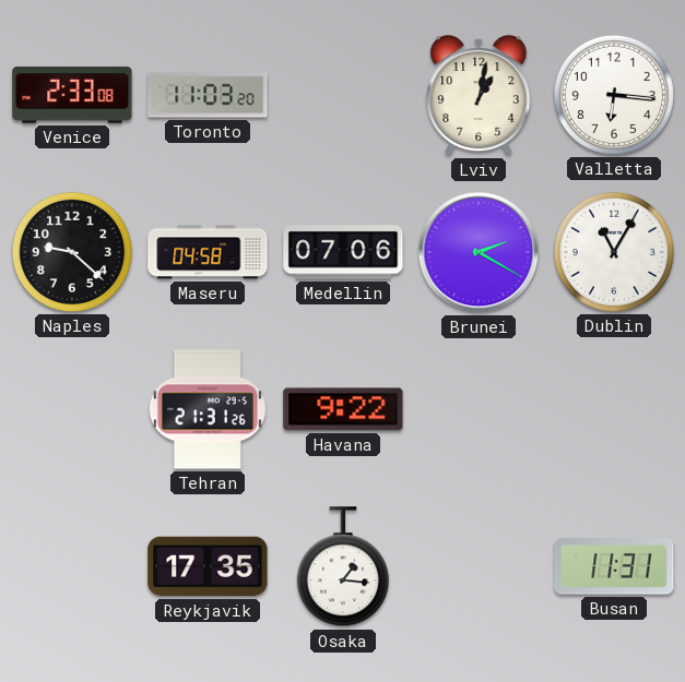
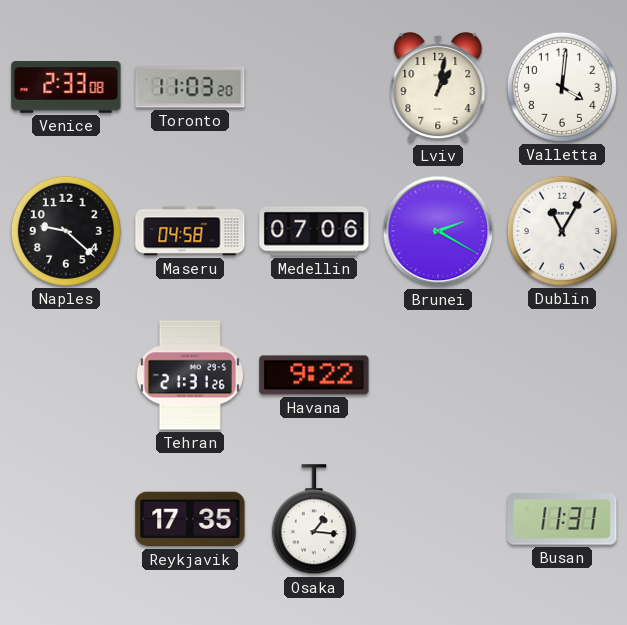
Valletta: 6:16 -> 4:01
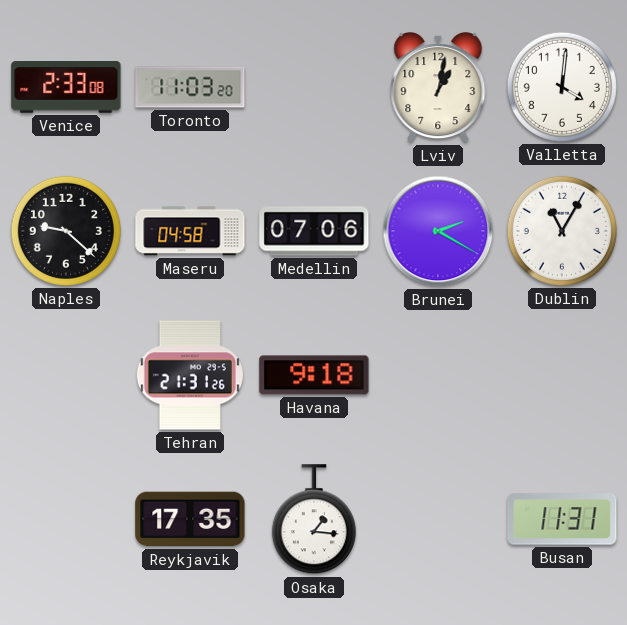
Havana: 9:22 -> 9:18
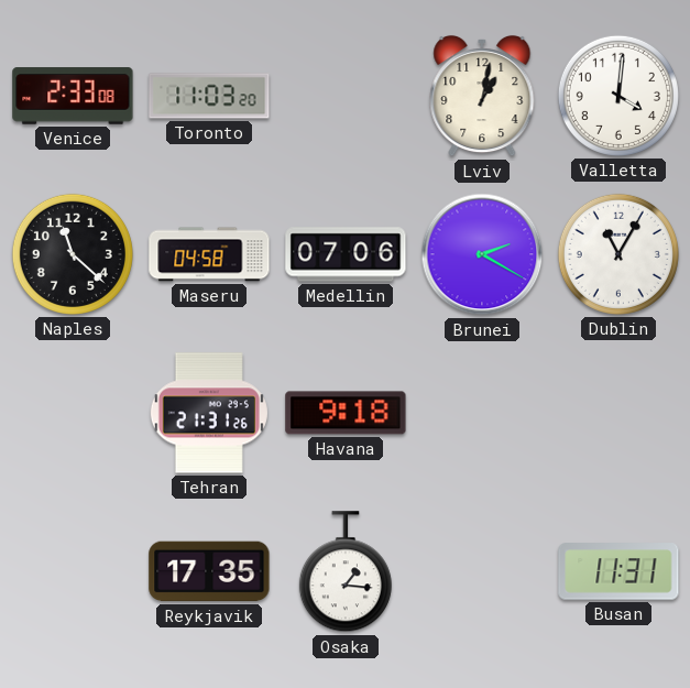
Naples: 9:22 -> 11:22
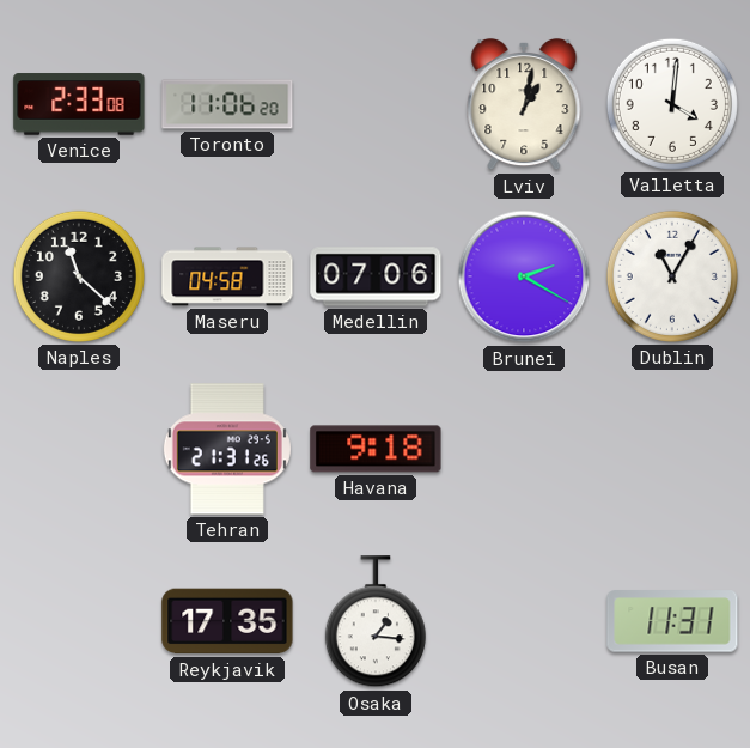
Toronto: 11:03 -> 11:06
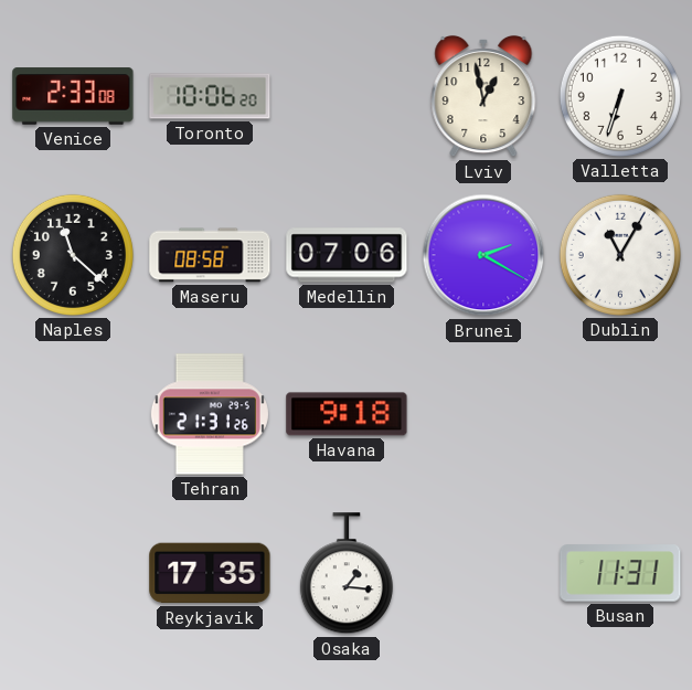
Toronto: 11:06 -> 10:06
Lviv: 1:02 -> 12:58
Valletta: 4:01 -> 6:33
Maseru: 04:58 -> 08:58
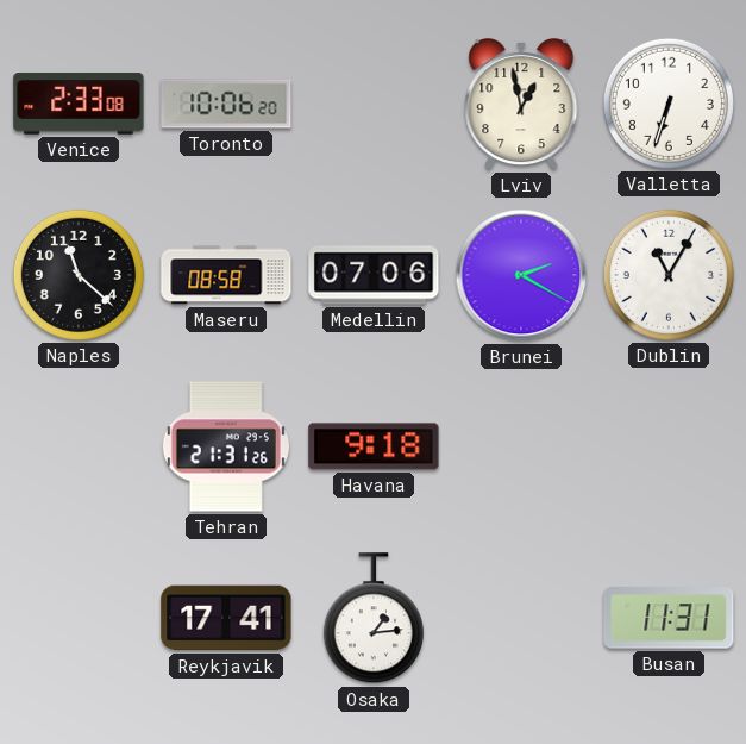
Reykjavik: 17:35 -> 17:41
Osaka: 1:16 -> 1:14
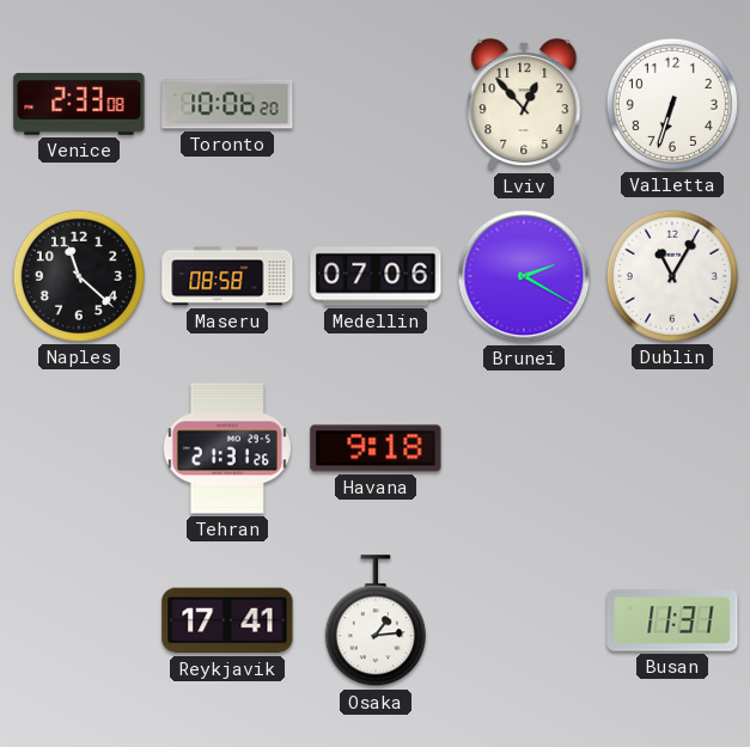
Lviv: 12:58 -> 12:53
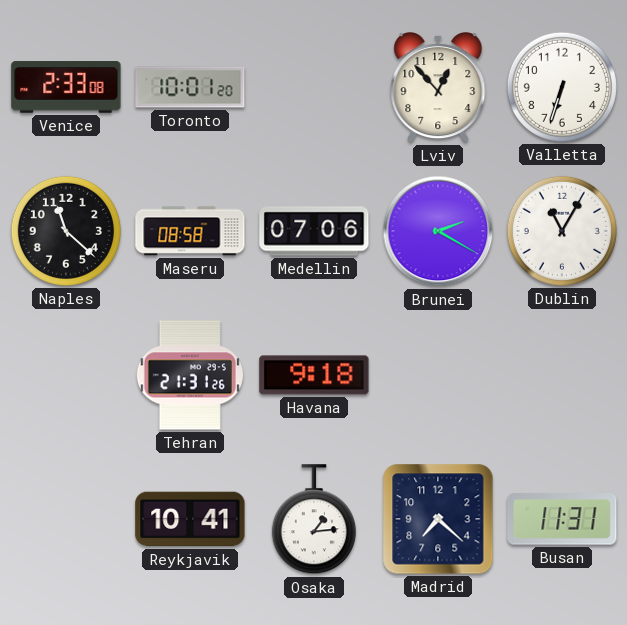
Toronto: 10:06 -> 10:01
Reykjavik: 17:41 -> 10:41
Madrid: none -> 7:22
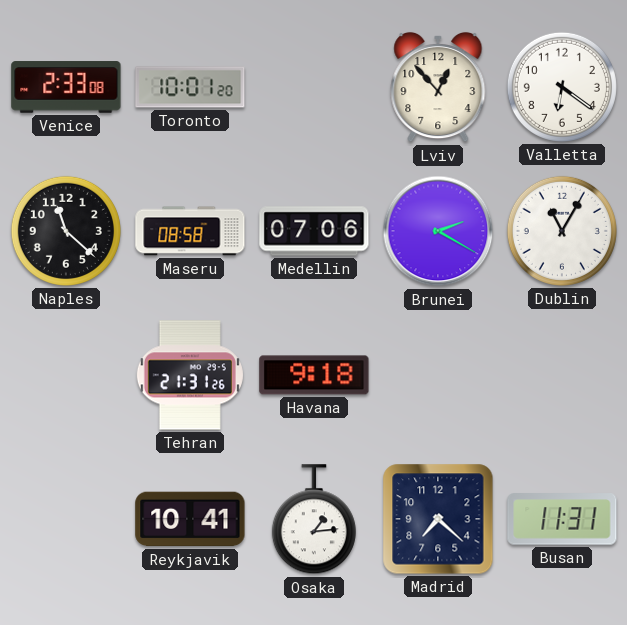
Valletta: 6:33 -> 6:21
